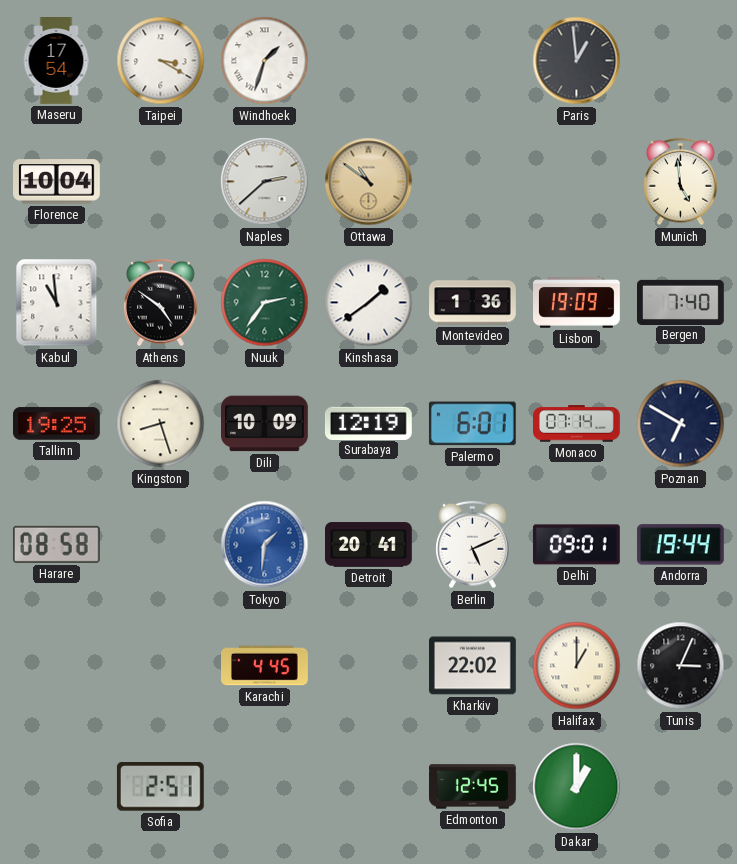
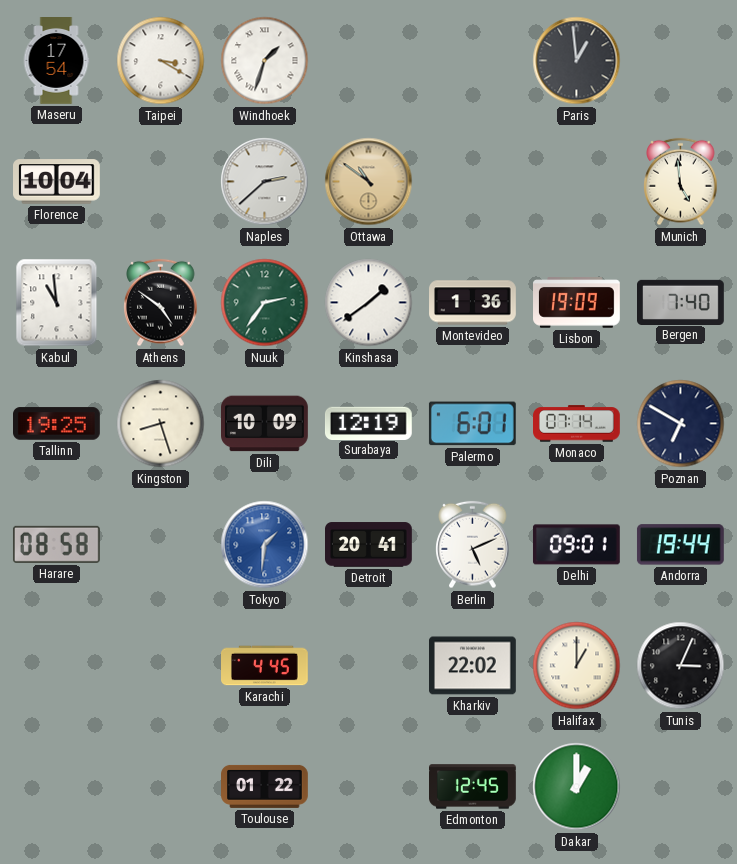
Sofia: 2:51 -> none
Toulouse: none -> 01:22
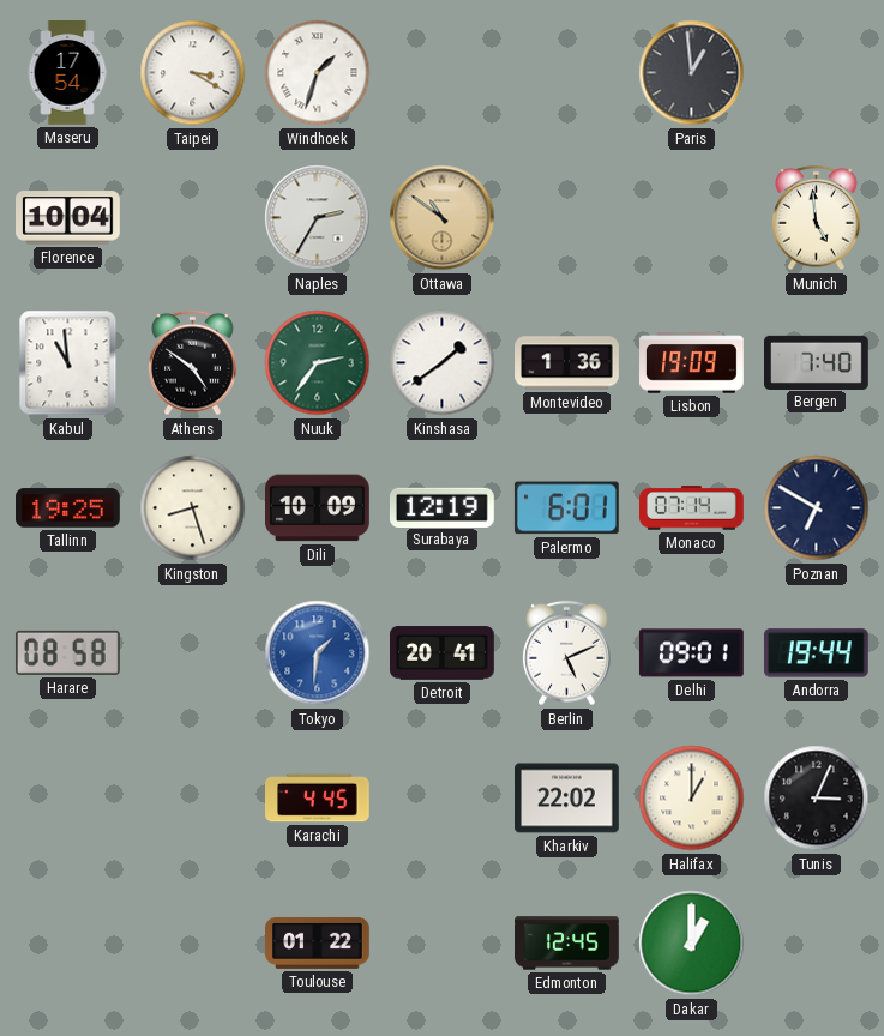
Naples: 2:38 -> 2:35
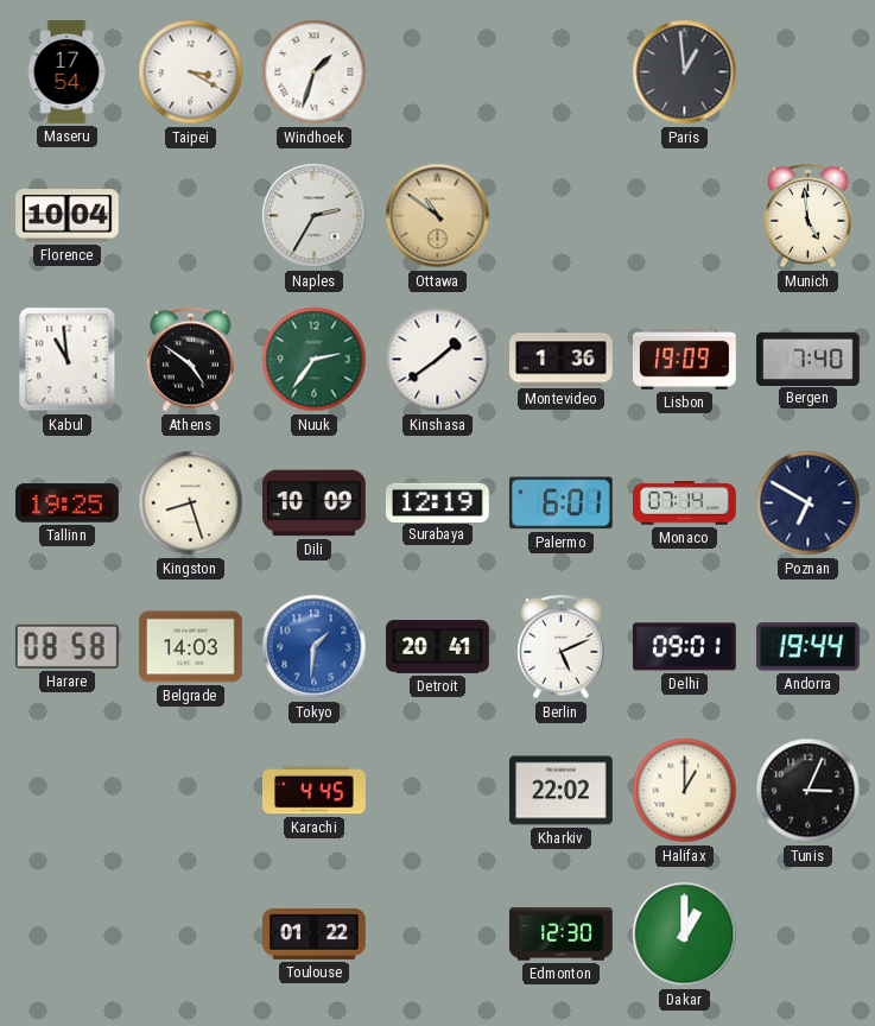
Belgrade: none -> 14:03
Edmonton: 12:45 -> 12:30
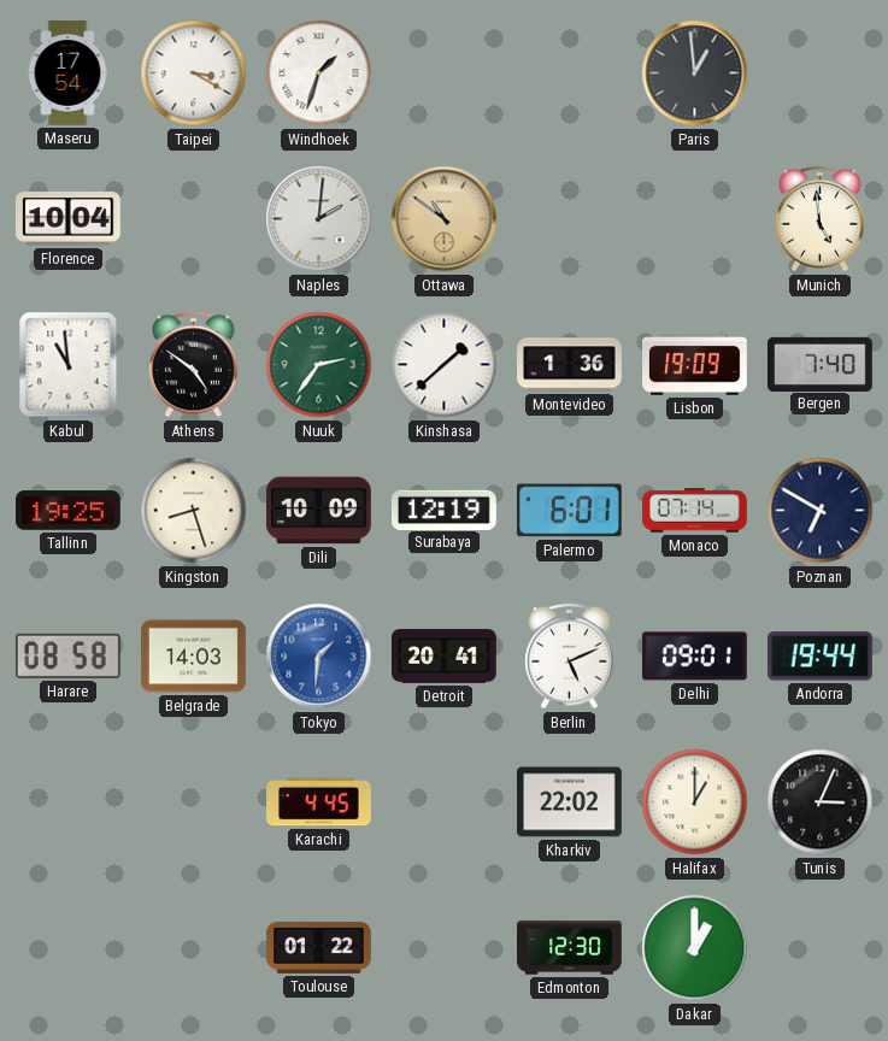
Naples: 2:35 -> 2:01
Kinshasa: 1:39 -> 1:38
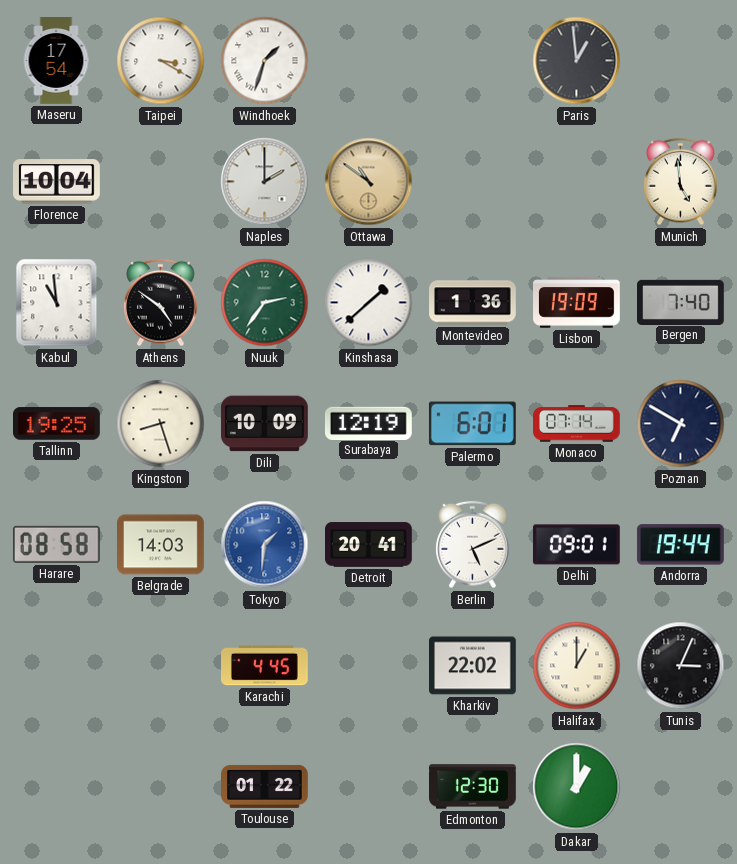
Naples: 2:01 -> 2:00
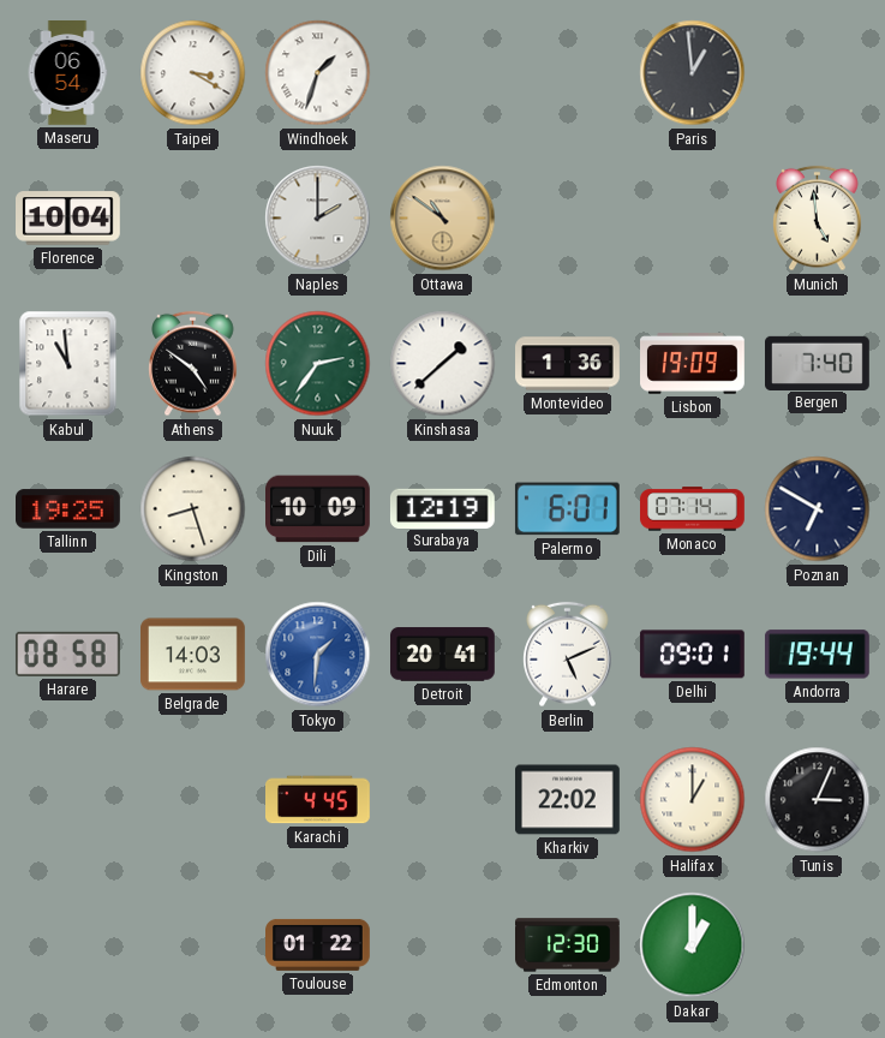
Maseru: 17:54 -> 06:54
